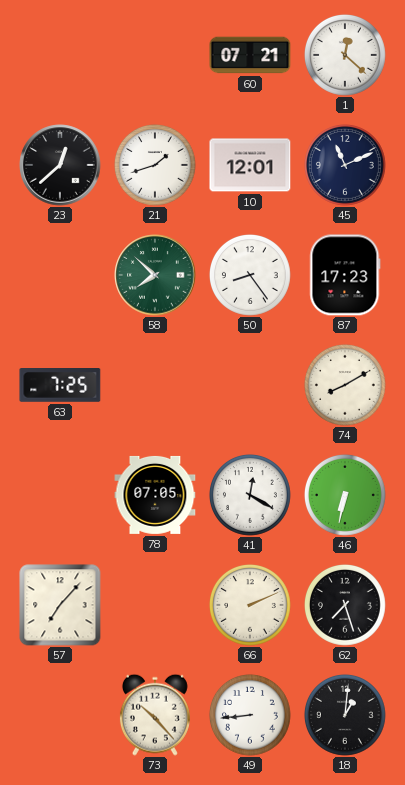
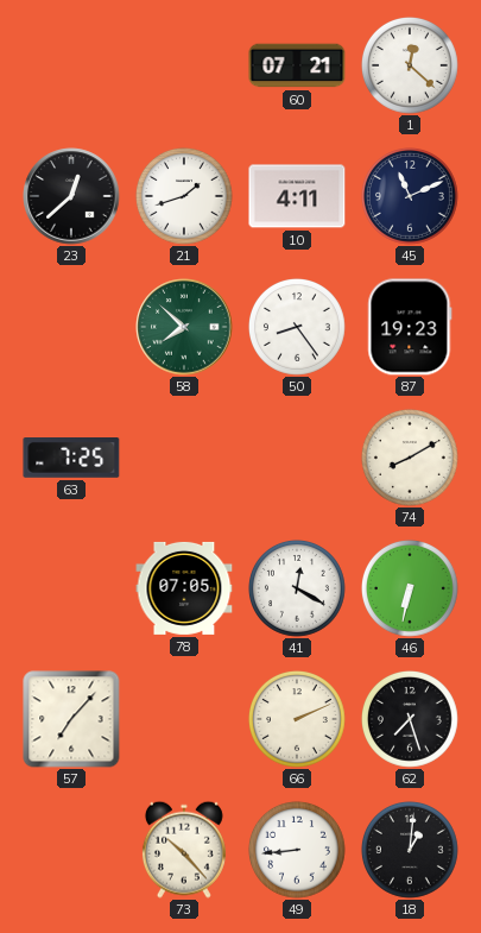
10: 12:01 -> 4:11
87: 17:23 -> 19:23
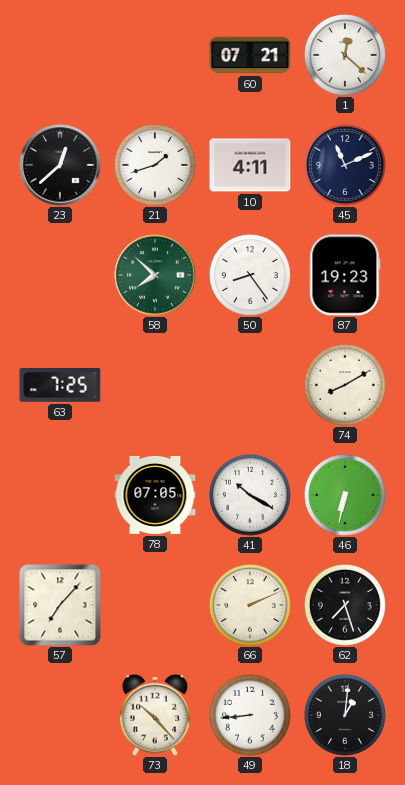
41: 12:20 -> 10:20
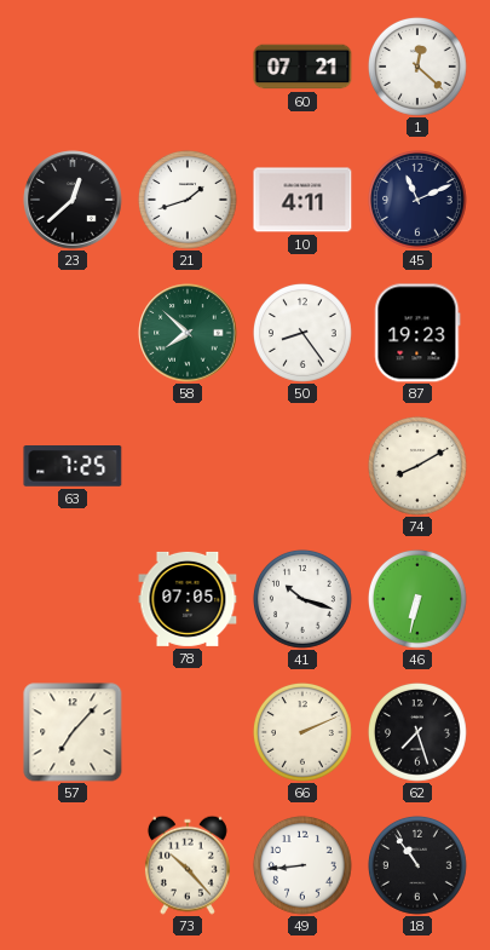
41: 10:20 -> 10:18
18: 1:01 -> 10:54
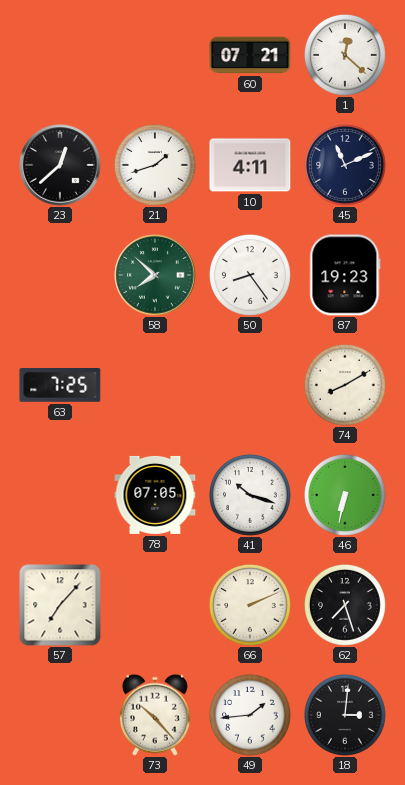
49: 8:44 -> 1:44
18: 10:54 -> 3:01
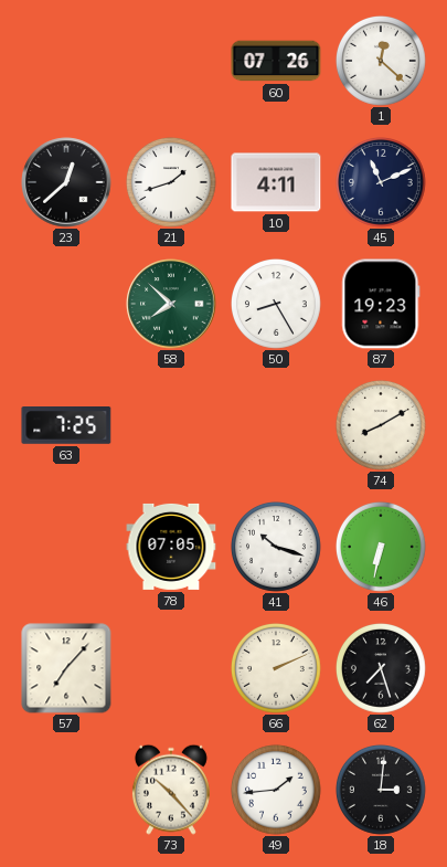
60: 07:21 -> 07:26
50: 8:24 -> 8:25
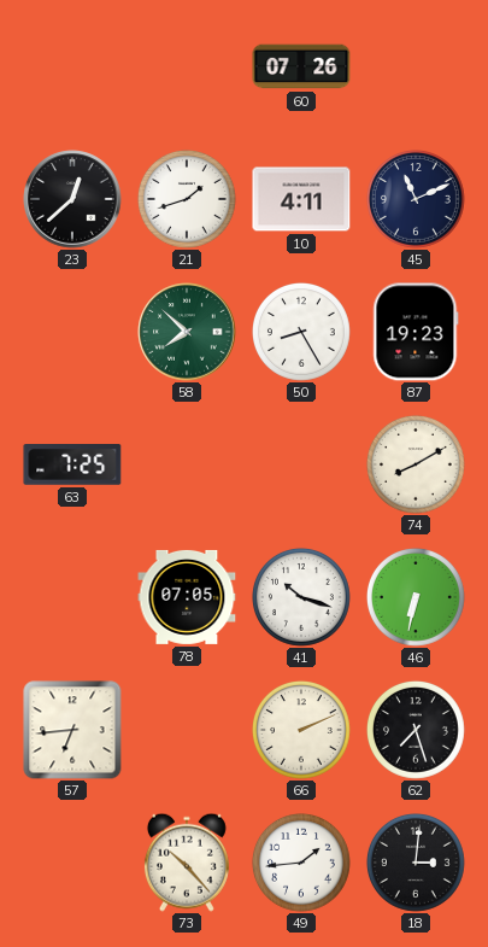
1: 12:22 -> none
57: 7:07 -> 6:44
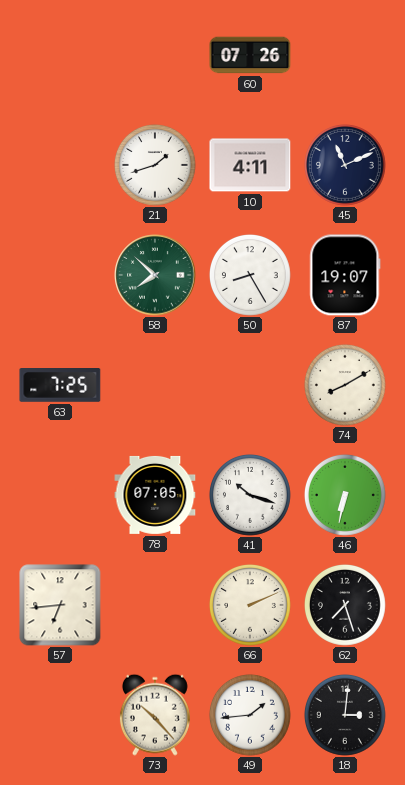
23: 12:38 -> none
87: 19:23 -> 19:07
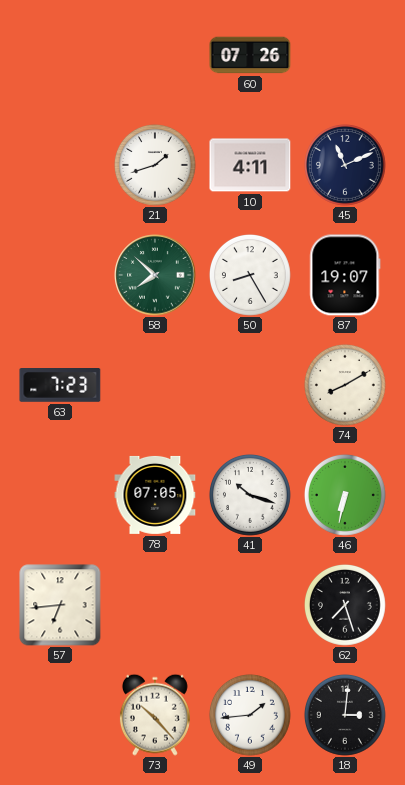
63: 7:25 -> 7:23
66: 2:11 -> none
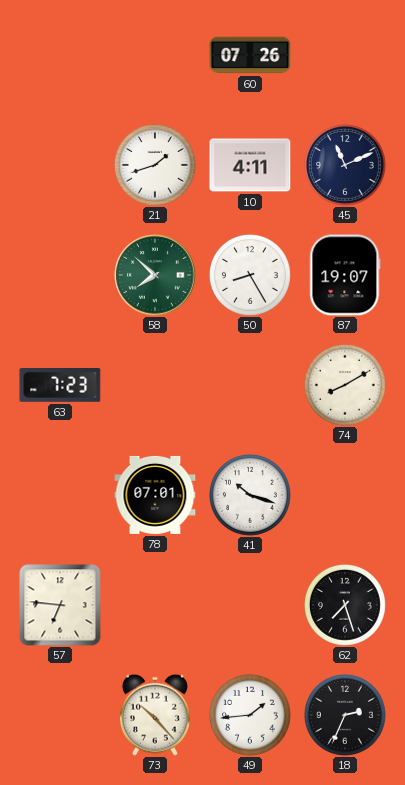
78: 07:05 -> 07:01
46: 6:32 -> none
57: 6:44 -> 6:46
18: 3:01 -> 2:34
